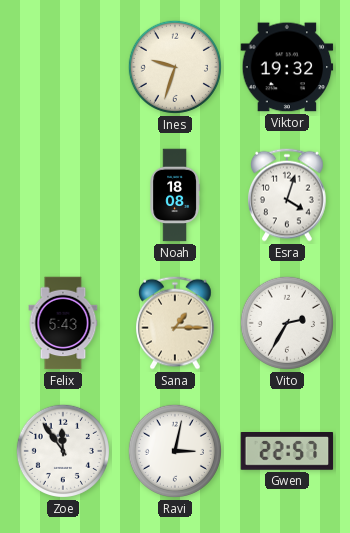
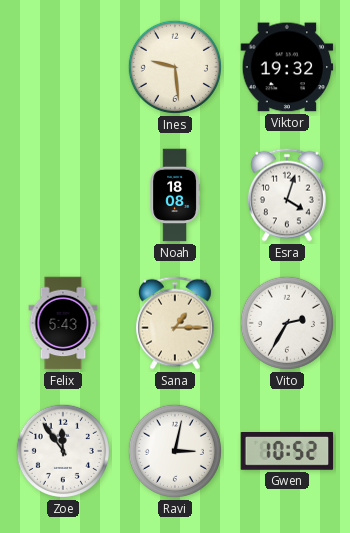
Ines: 9:33 -> 9:29
Gwen: 22:57 -> 10:52
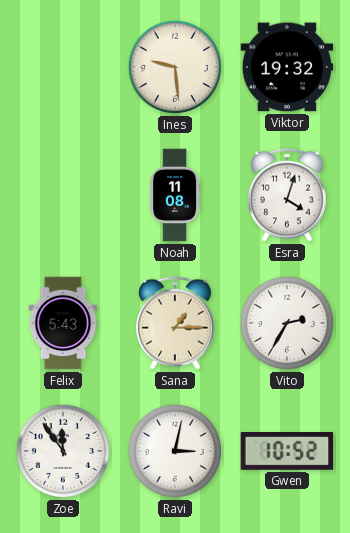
Noah: 18:08 -> 11:08
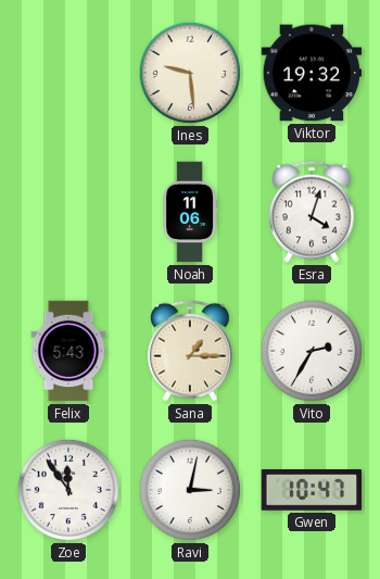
Noah: 11:08 -> 11:06
Gwen: 10:52 -> 10:47
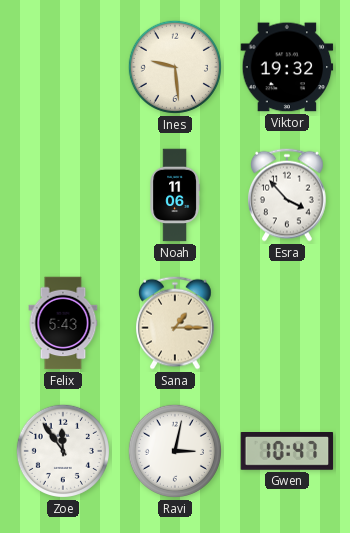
Esra: 4:03 -> 3:53
Vito: 2:35 -> none
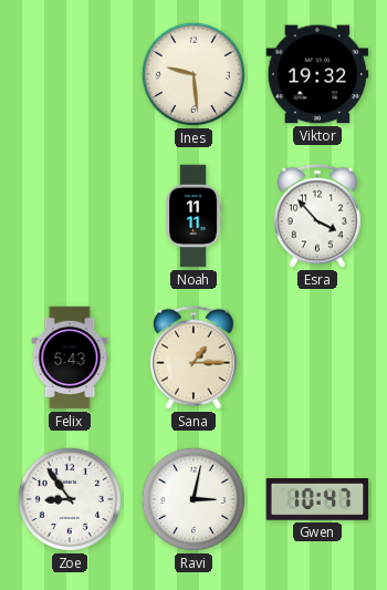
Noah: 11:06 -> 11:11
Zoe: 11:54 -> 8:54
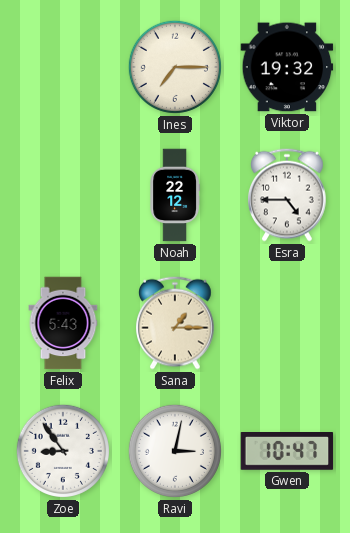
Ines: 9:29 -> 7:15
Noah: 11:11 -> 22:12
Esra: 3:53 -> 4:45
